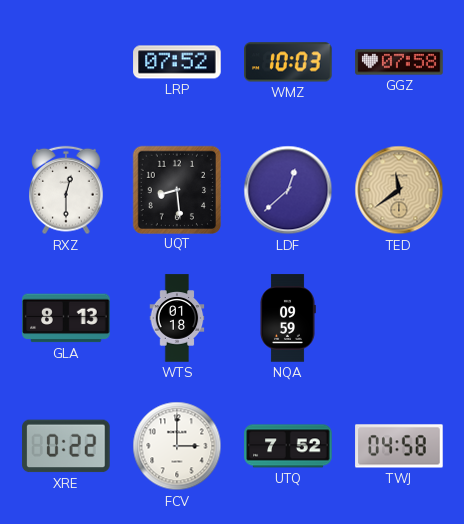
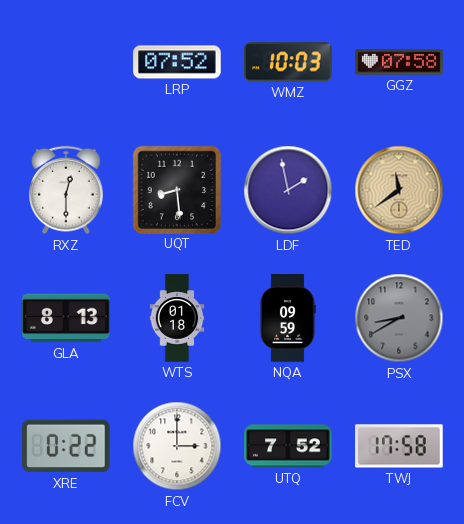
LDF: 12:38 -> 1:58
PSX: none -> 8:40
TWJ: 04:58 -> 17:58
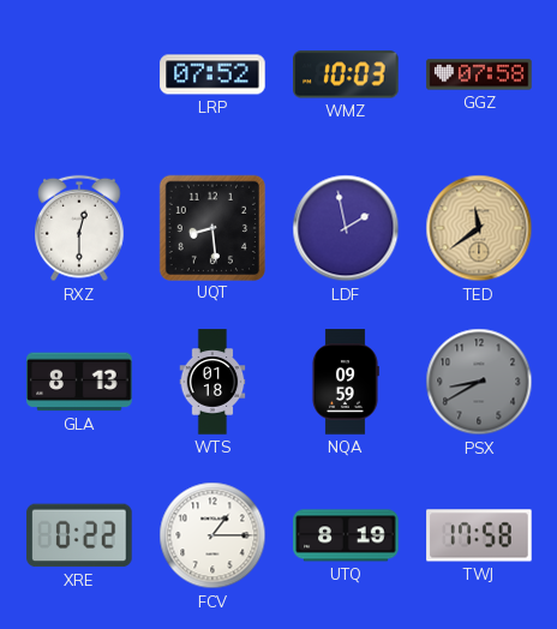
FCV: 3:00 -> 1:15
UTQ: 7:52 -> 8:19
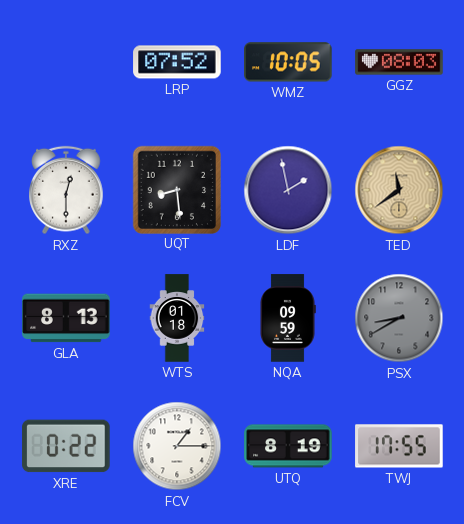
WMZ: 10:03 -> 10:05
GGZ: 07:58 -> 08:03
TWJ: 17:58 -> 17:55
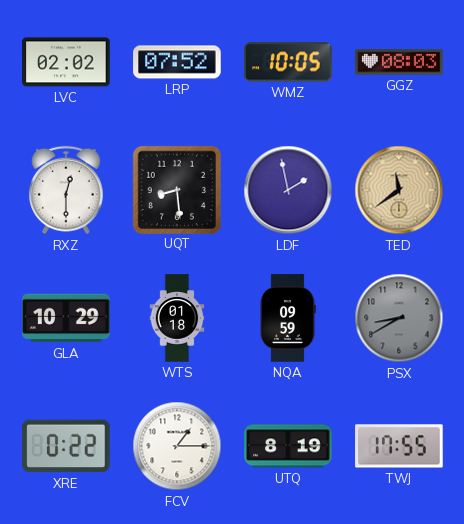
LVC: none -> 02:02
GLA: 8:13 -> 10:29
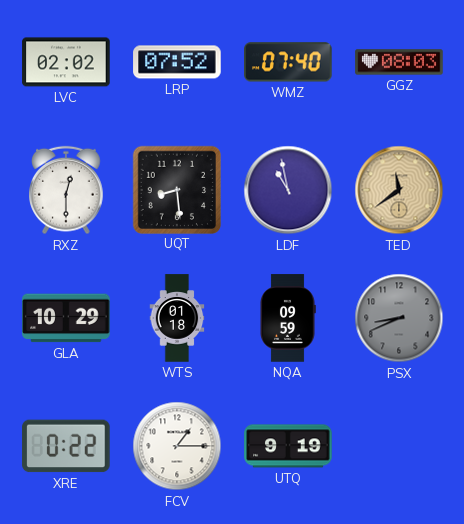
WMZ: 10:05 -> 07:40
LDF: 1:58 -> 10:58
PSX: 8:40 -> 8:41
UTQ: 8:19 -> 9:19
TWJ: 17:55 -> none
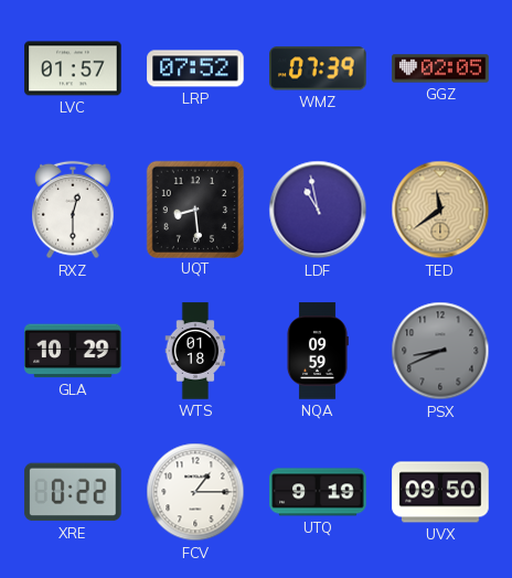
LVC: 02:02 -> 01:57
WMZ: 07:40 -> 07:39
GGZ: 08:03 -> 02:05
UVX: none -> 09:50
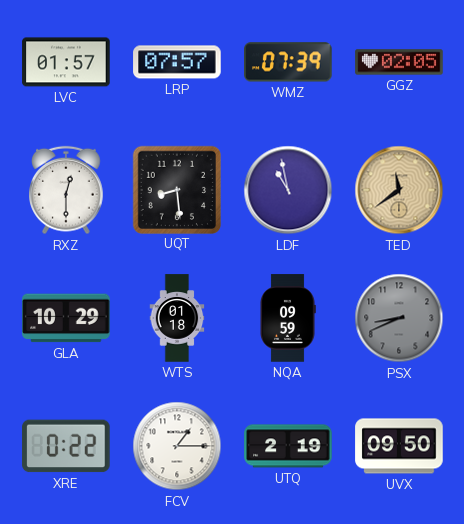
LRP: 07:52 -> 07:57
UTQ: 9:19 -> 2:19
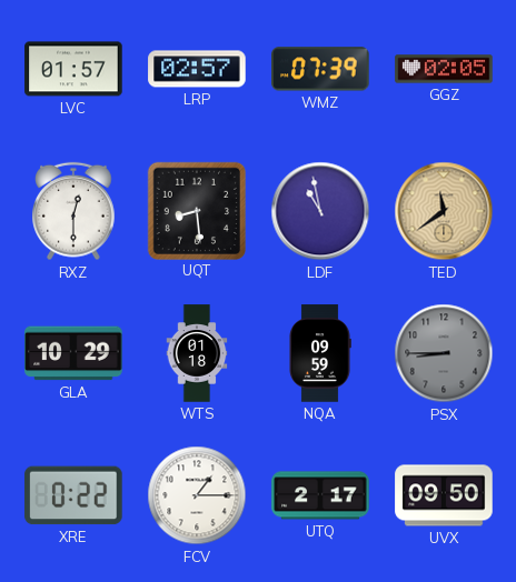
LRP: 07:57 -> 02:57
PSX: 8:41 -> 8:45
UTQ: 2:19 -> 2:17
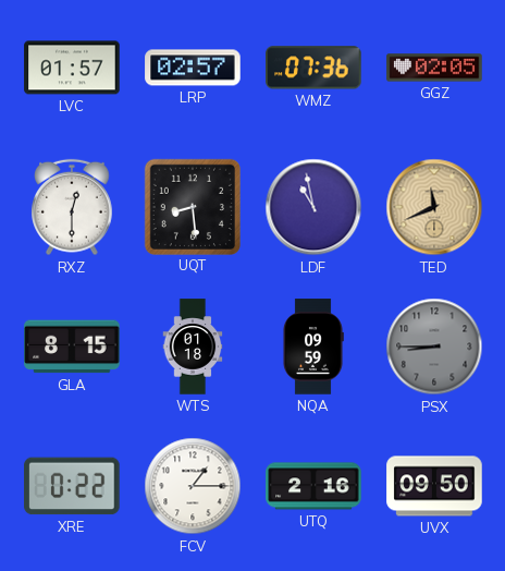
WMZ: 07:39 -> 07:36
TED: 11:39 -> 11:41
GLA: 10:29 -> 8:15
UTQ: 2:17 -> 2:16
